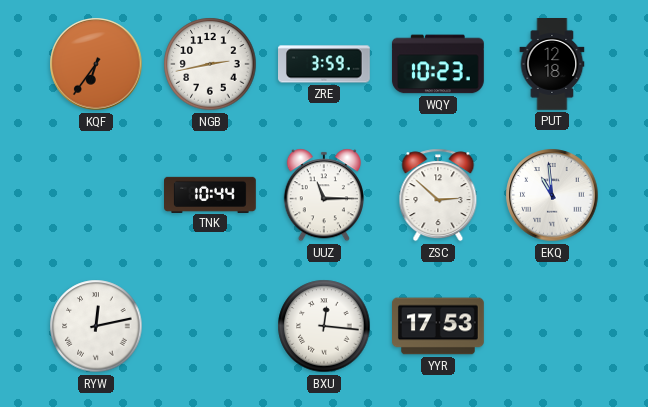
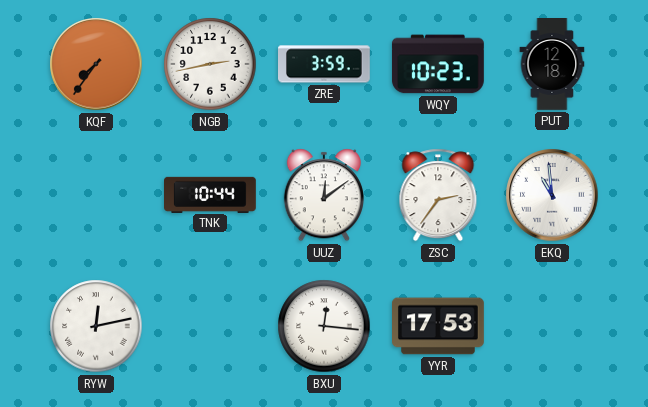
KQF: 6:36 -> 7:36
UUZ: 11:15 -> 12:09
ZSC: 2:52 -> 2:36
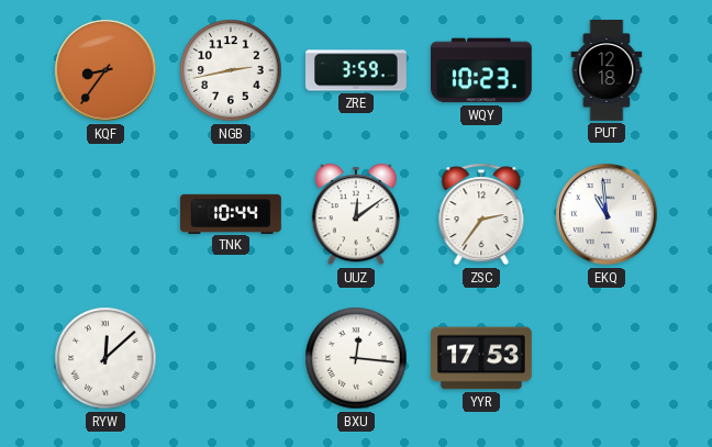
KQF: 7:36 -> 8:36
RYW: 12:13 -> 12:08
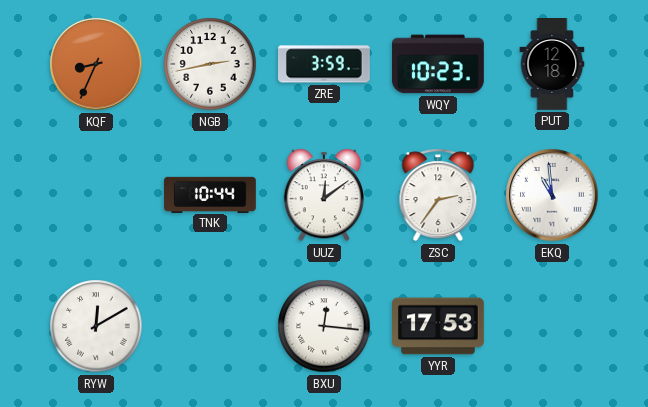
KQF: 8:36 -> 8:34
RYW: 12:08 -> 12:10
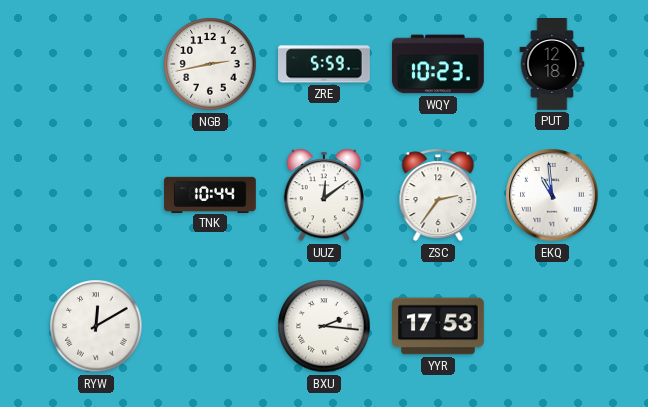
KQF: 8:34 -> none
ZRE: 3:59 -> 5:59
BXU: 12:16 -> 2:16
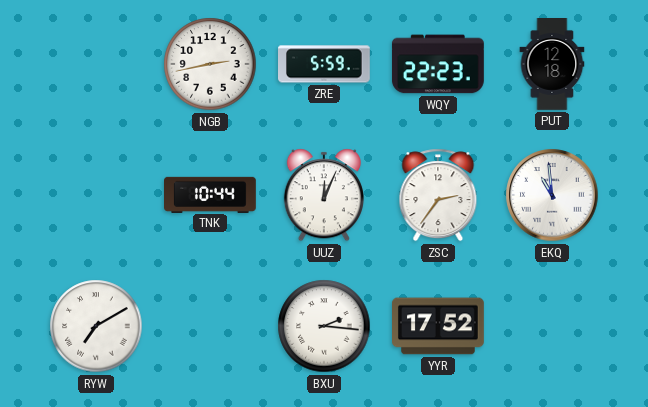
WQY: 10:23 -> 22:23
UUZ: 12:09 -> 12:04
RYW: 12:10 -> 7:10
YYR: 17:53 -> 17:52
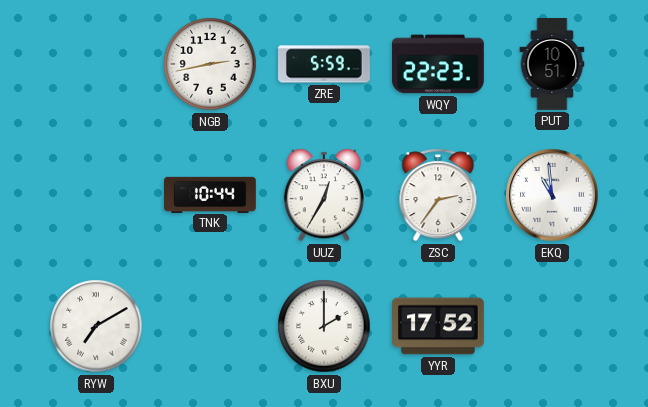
PUT: 12:18 -> 10:51
UUZ: 12:04 -> 12:35
BXU: 2:16 -> 2:00
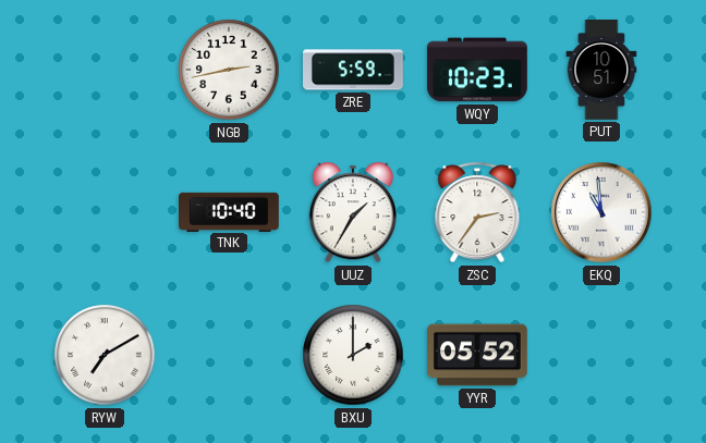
WQY: 22:23 -> 10:23
TNK: 10:44 -> 10:40
UUZ: 12:35 -> 1:35
YYR: 17:52 -> 05:52
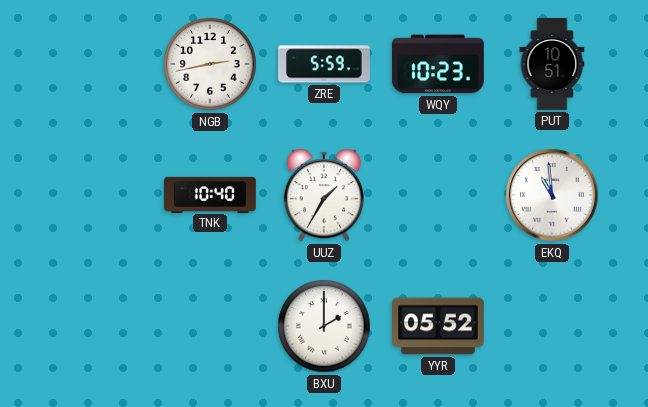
ZSC: 2:36 -> none
RYW: 7:10 -> none
